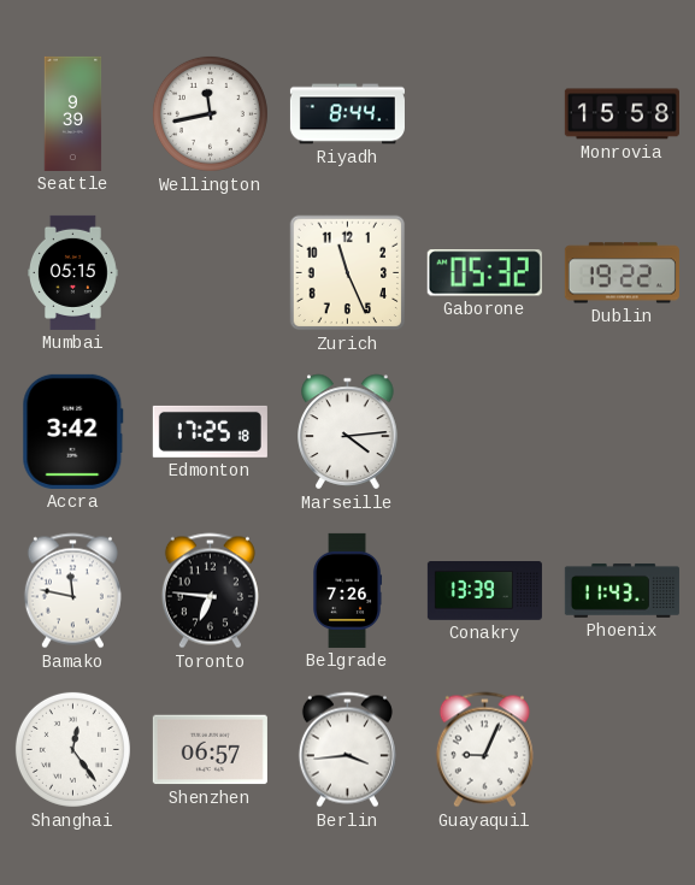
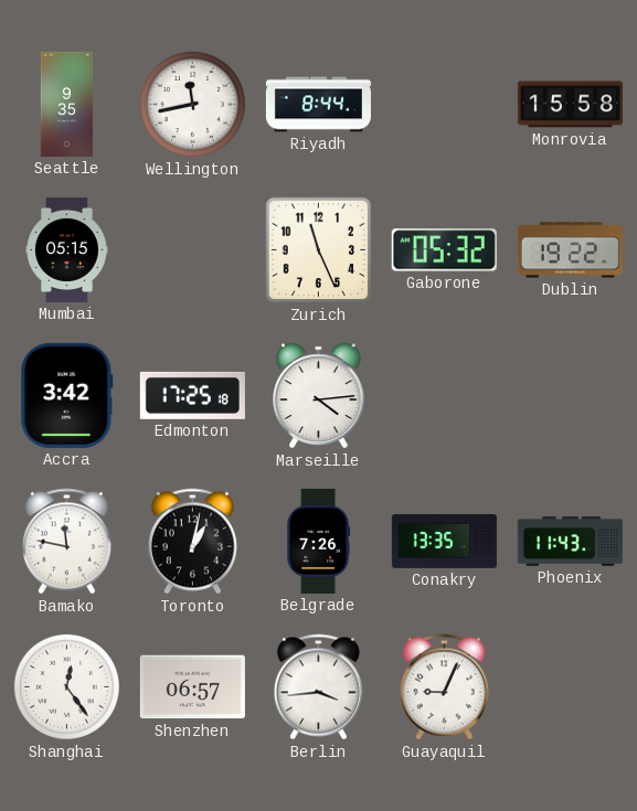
Seattle: 9:39 -> 9:35
Toronto: 6:46 -> 1:02
Conakry: 13:39 -> 13:35
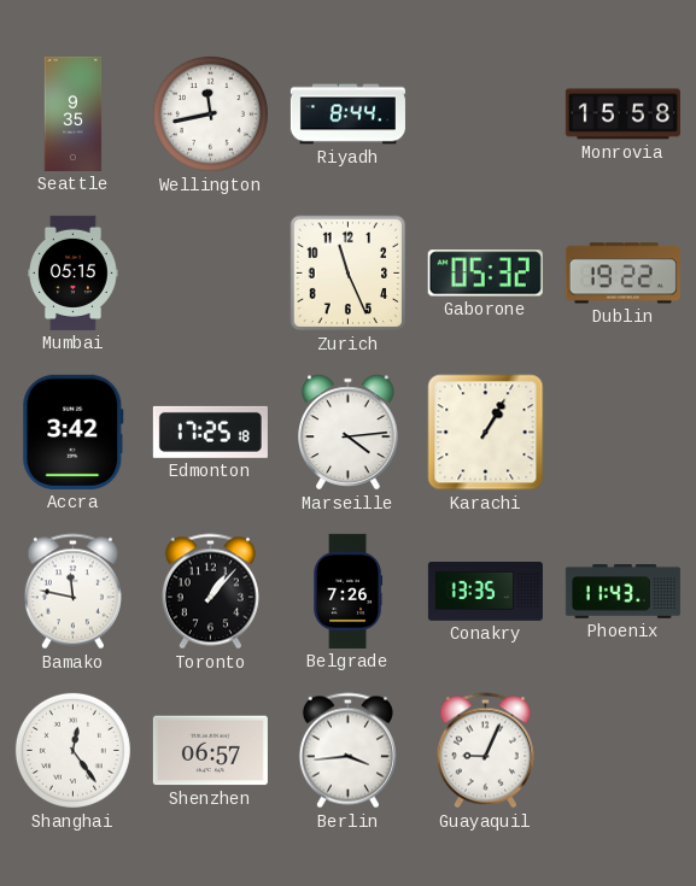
Karachi: none -> 1:05
Toronto: 1:02 -> 1:07
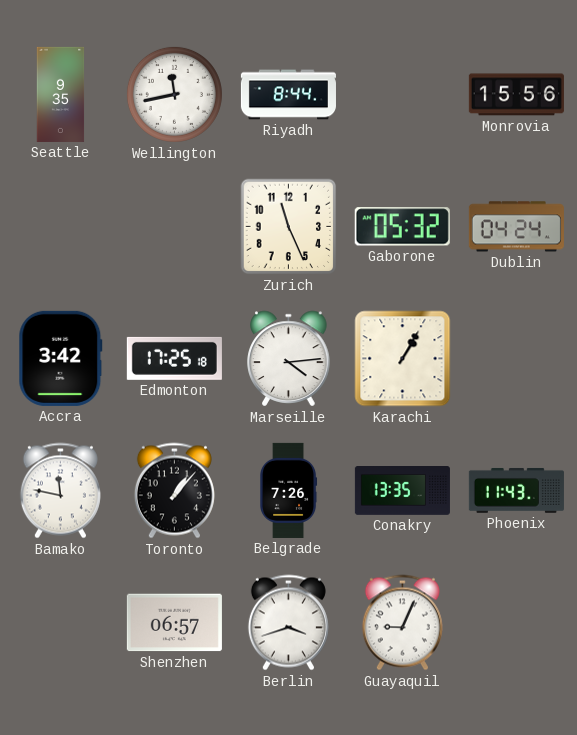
Monrovia: 15:58 -> 15:56
Mumbai: 05:15 -> none
Dublin: 19:22 -> 04:24
Shanghai: 12:24 -> none
Berlin: 3:44 -> 3:42
